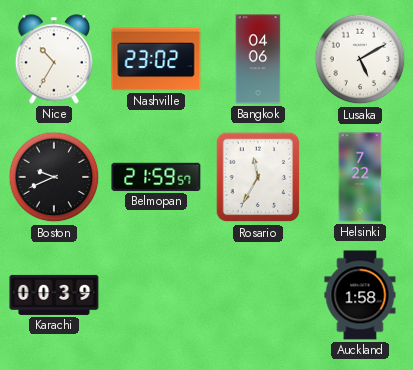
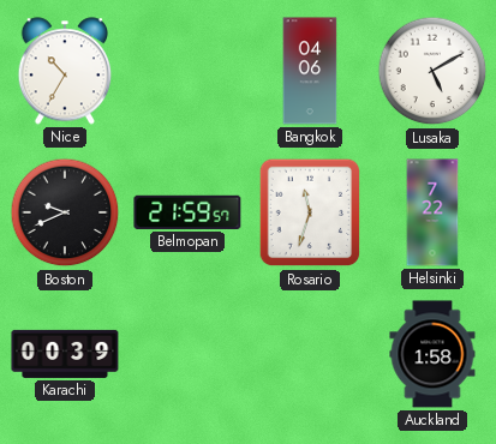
Nashville: 23:02 -> none
Rosario: 11:35 -> 11:33
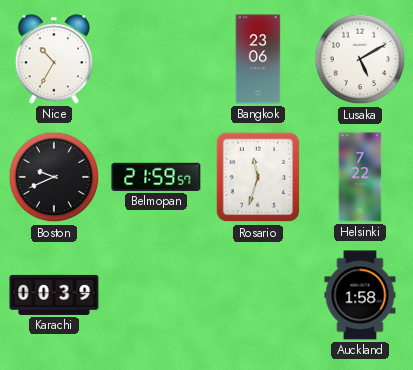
Bangkok: 04:06 -> 23:06
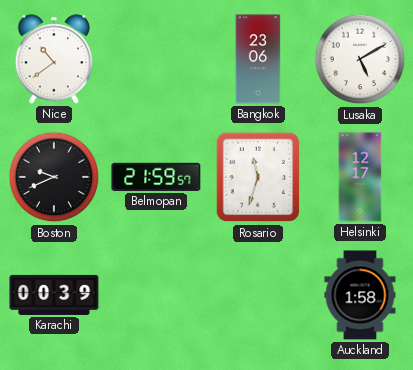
Nice: 10:35 -> 10:39
Helsinki: 7:22 -> 12:17
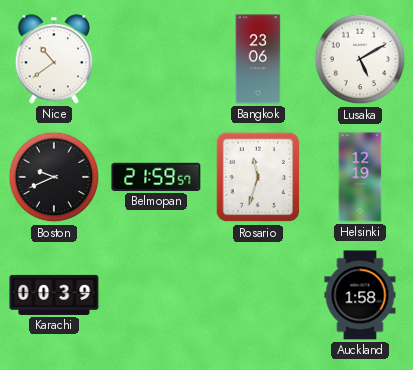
Helsinki: 12:17 -> 12:19
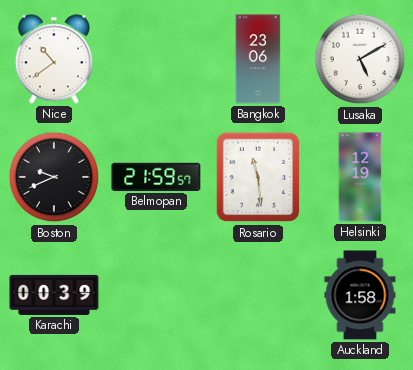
Rosario: 11:33 -> 11:29
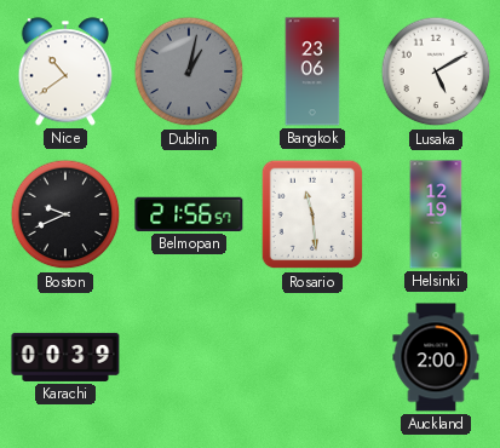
Dublin: none -> 1:02
Belmopan: 21:59 -> 21:56
Auckland: 1:58 -> 2:00
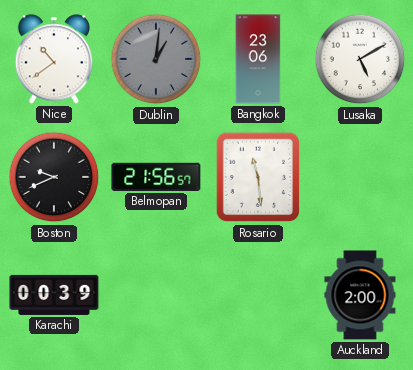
Dublin: 1:02 -> 1:01
Helsinki: 12:19 -> none
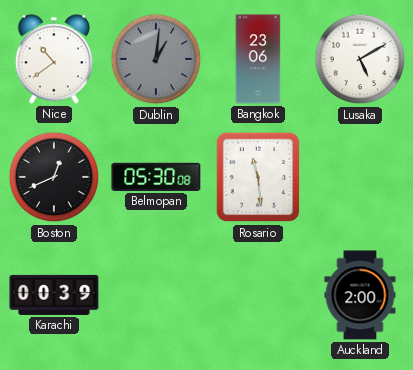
Boston: 9:41 -> 12:41
Belmopan: 21:56 -> 05:30
